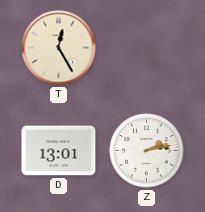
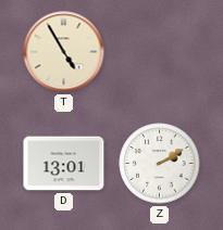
T: 12:25 -> 4:55
Z: 2:13 -> 2:10
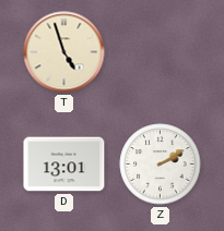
T: 4:55 -> 4:57
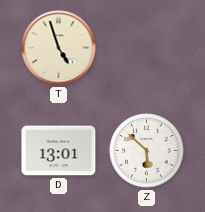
Z: 2:10 -> 5:52
